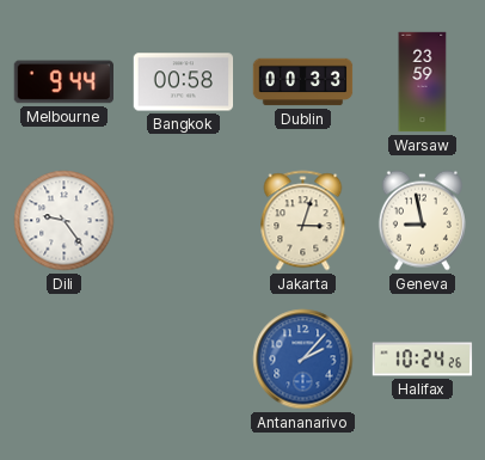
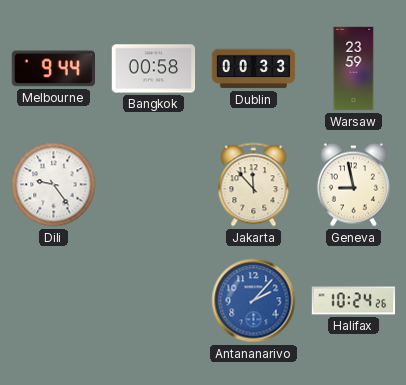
Jakarta: 3:03 -> 11:53
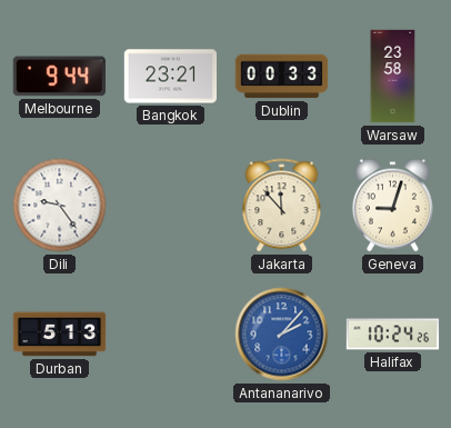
Bangkok: 00:58 -> 23:21
Warsaw: 23:59 -> 23:58
Geneva: 8:58 -> 9:03
Durban: none -> 5:13
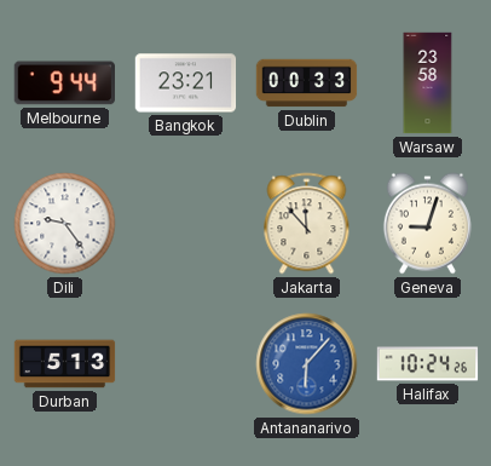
Antananarivo: 2:07 -> 6:07
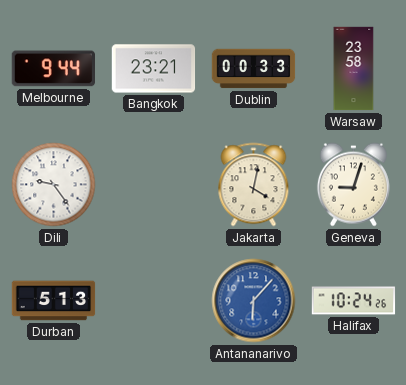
Jakarta: 11:53 -> 4:02
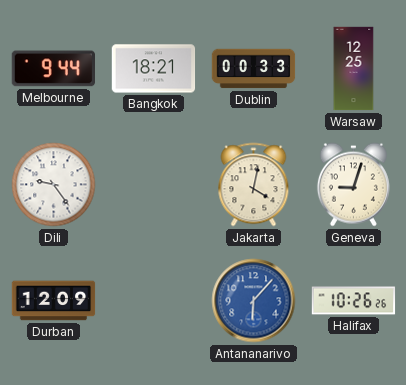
Bangkok: 23:21 -> 18:21
Warsaw: 23:58 -> 12:25
Durban: 5:13 -> 12:09
Halifax: 10:24 -> 10:26
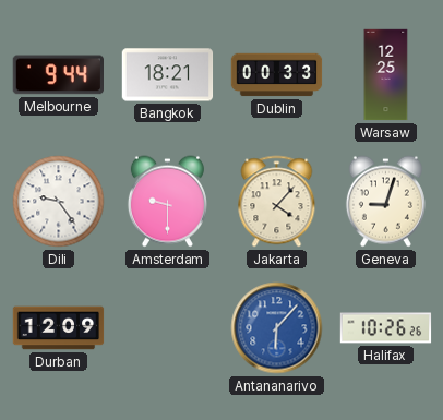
Amsterdam: none -> 9:30
Jakarta: 4:02 -> 4:07
